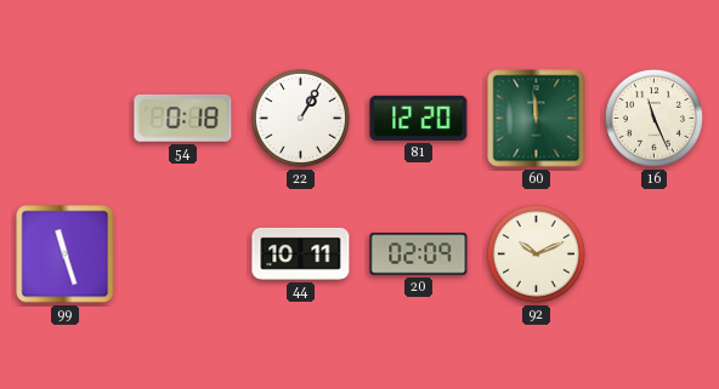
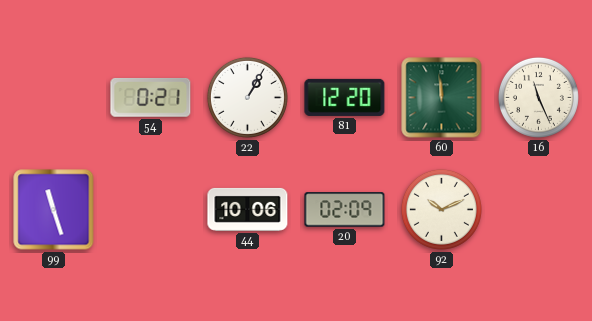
54: 0:18 -> 0:21
44: 10:11 -> 10:06
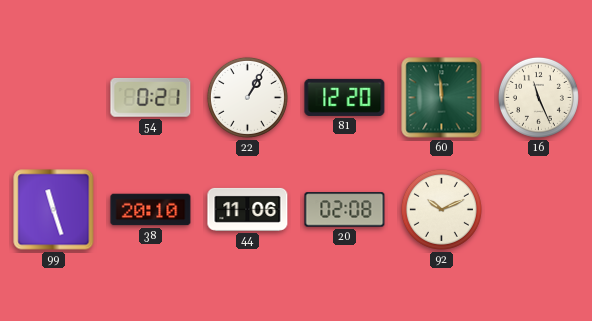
38: none -> 20:10
44: 10:06 -> 11:06
20: 02:09 -> 02:08
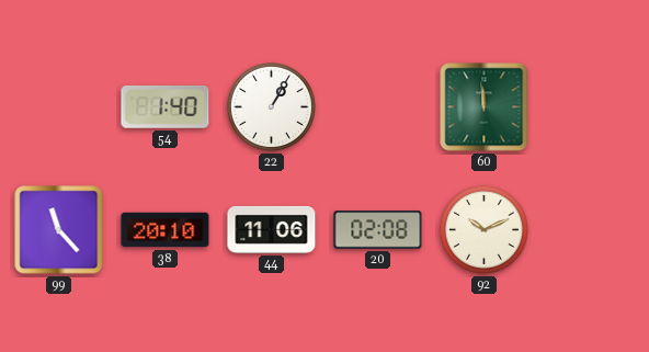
54: 0:21 -> 1:40
81: 12:20 -> none
16: 11:26 -> none
99: 11:27 -> 11:23
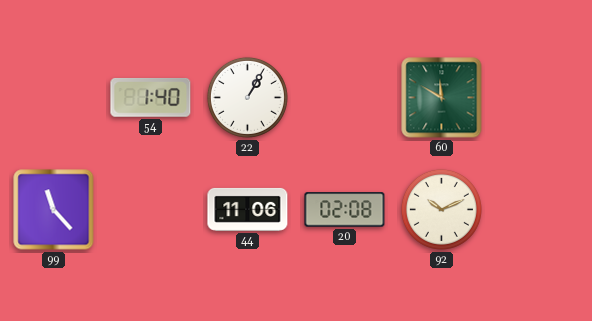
60: 11:59 -> 11:50
38: 20:10 -> none
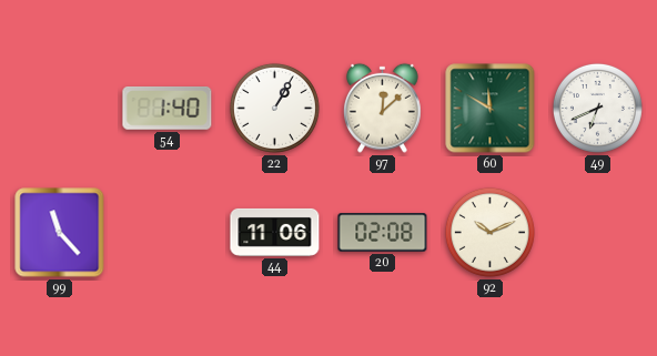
97: none -> 12:08
49: none -> 6:41
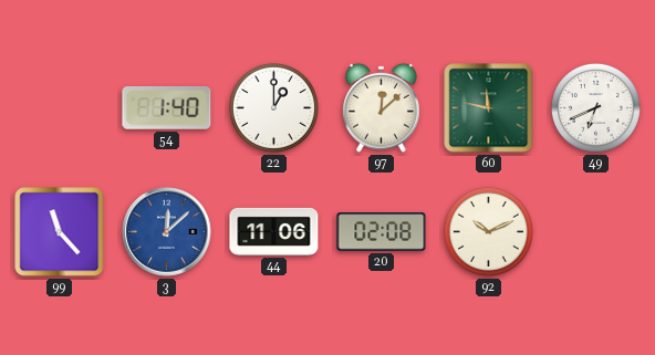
22: 1:05 -> 1:00
60: 11:50 -> 11:47
3: none -> 12:08
